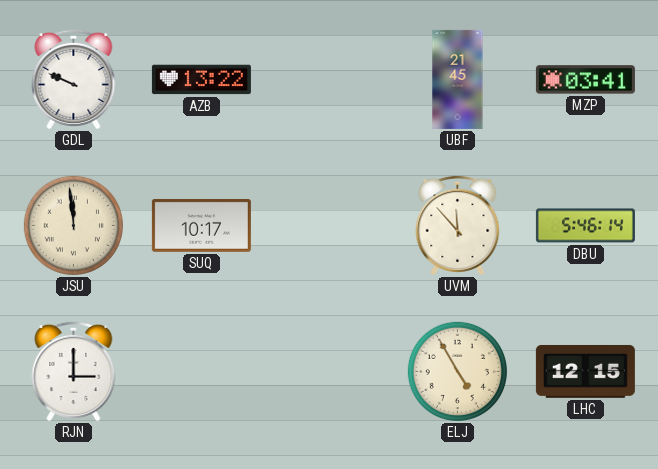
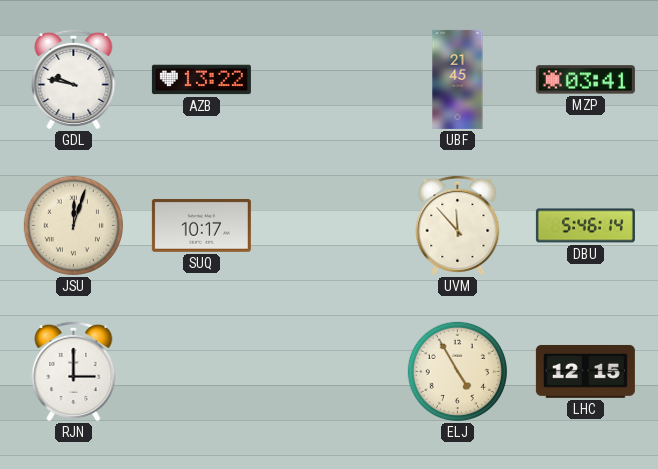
GDL: 9:49 -> 9:47
JSU: 11:59 -> 12:03
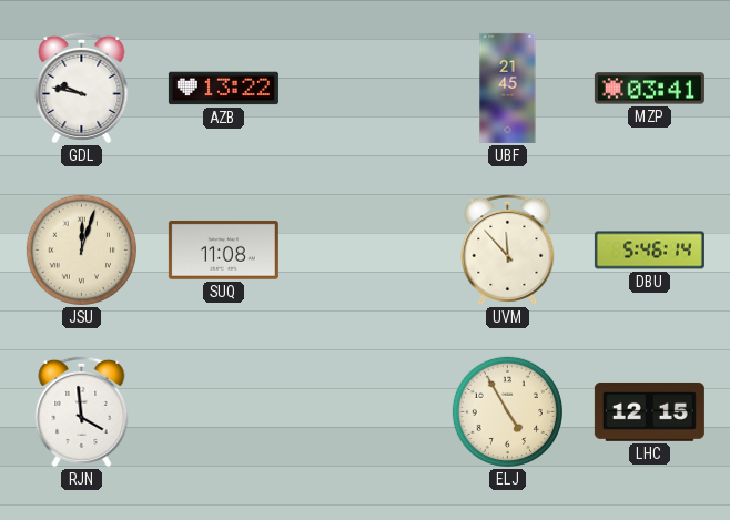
SUQ: 10:17 -> 11:08
RJN: 3:00 -> 3:59
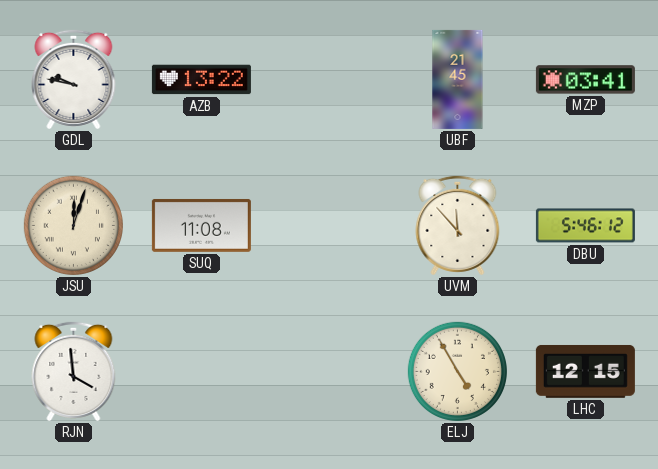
DBU: 5:46:14 -> 5:46:12
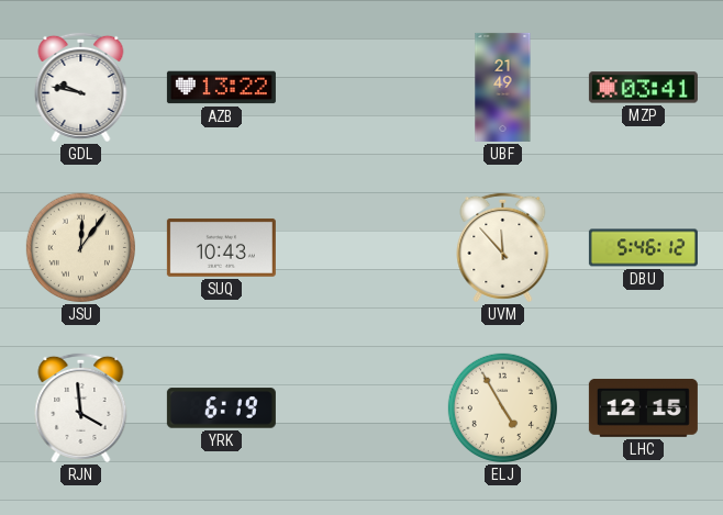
UBF: 21:45 -> 21:49
JSU: 12:03 -> 12:06
SUQ: 11:08 -> 10:43
YRK: none -> 6:19
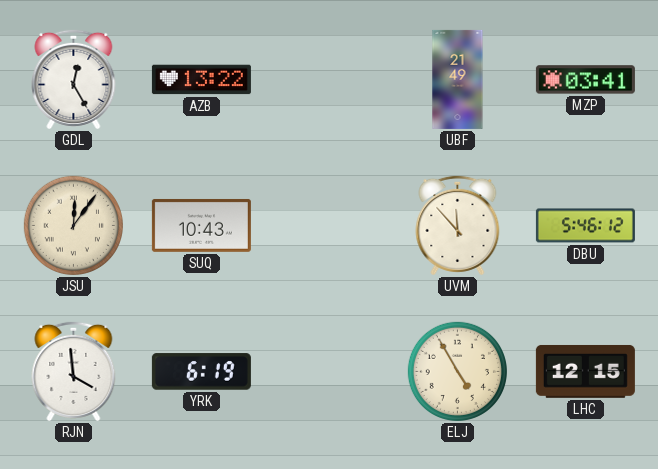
GDL: 9:47 -> 12:25
